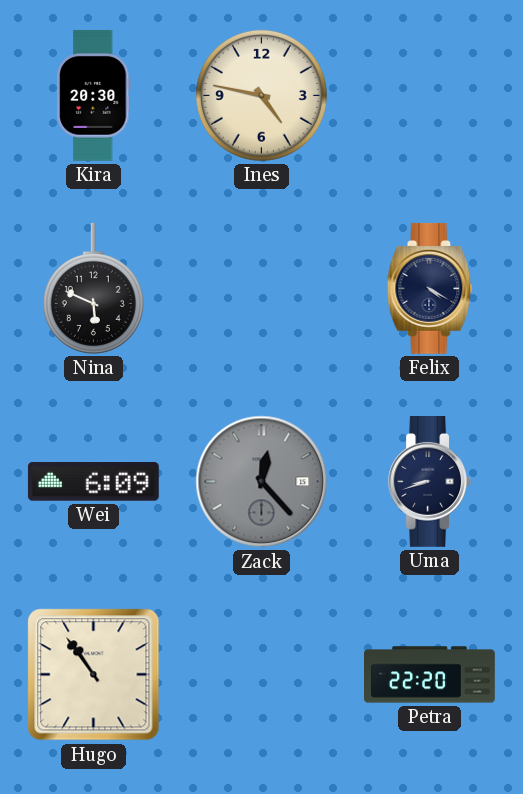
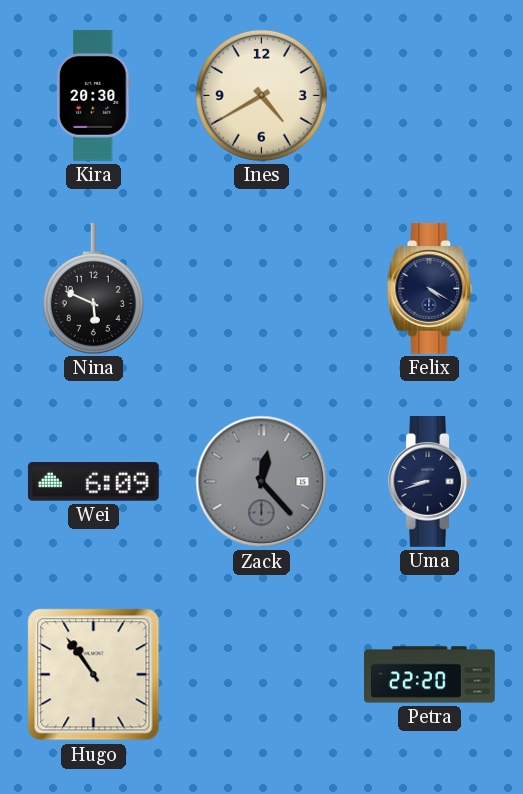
Ines: 4:47 -> 4:40
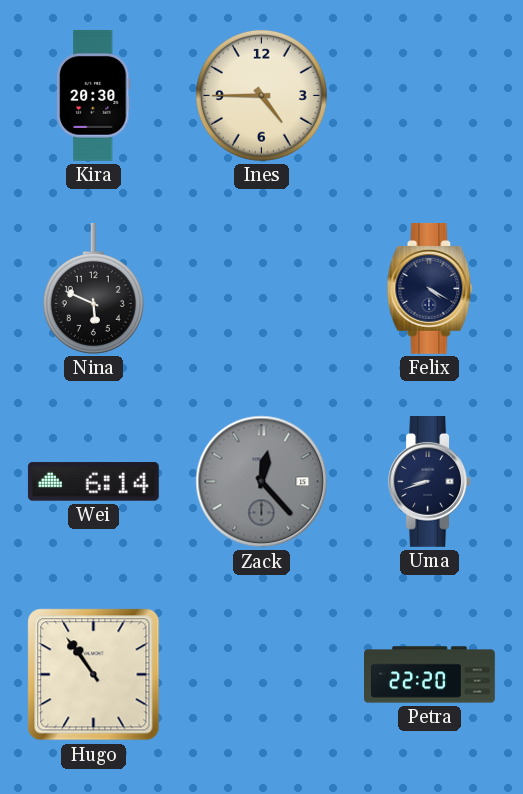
Ines: 4:40 -> 4:45
Wei: 6:09 -> 6:14
